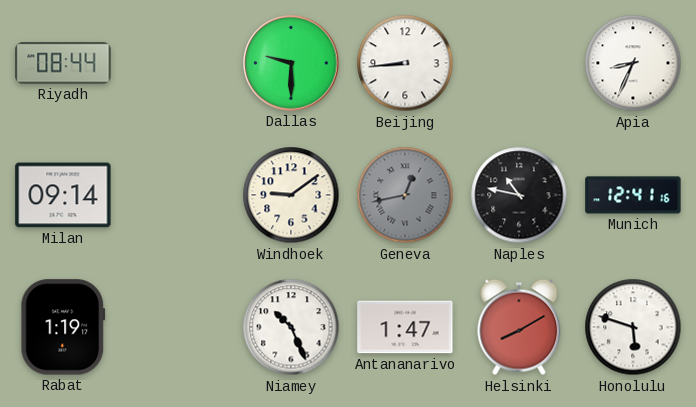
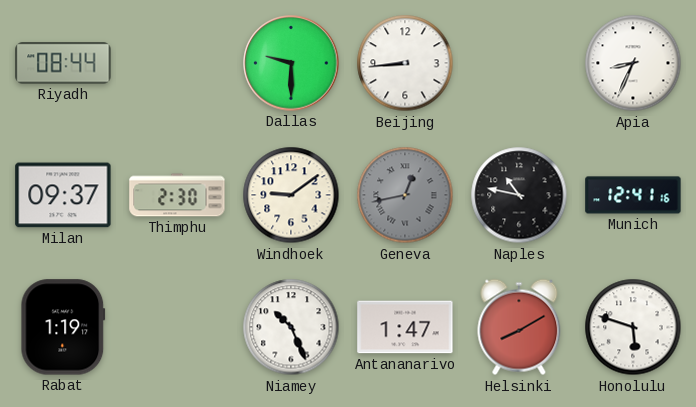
Milan: 09:14 -> 09:37
Thimphu: none -> 2:30
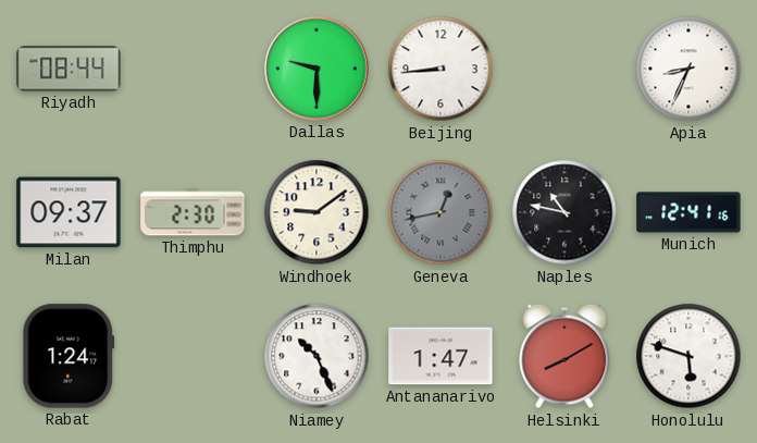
Rabat: 1:19 -> 1:24
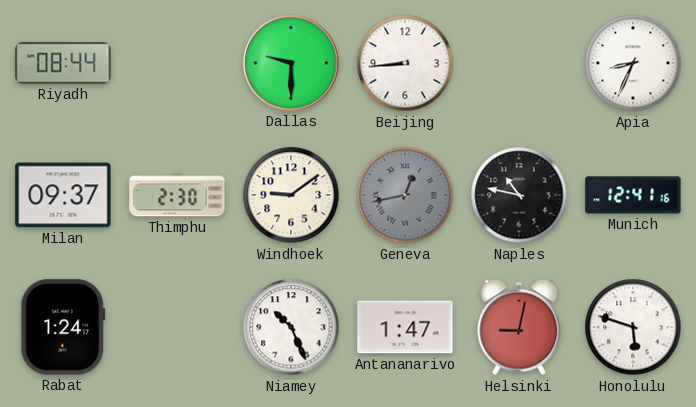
Helsinki: 8:10 -> 9:02
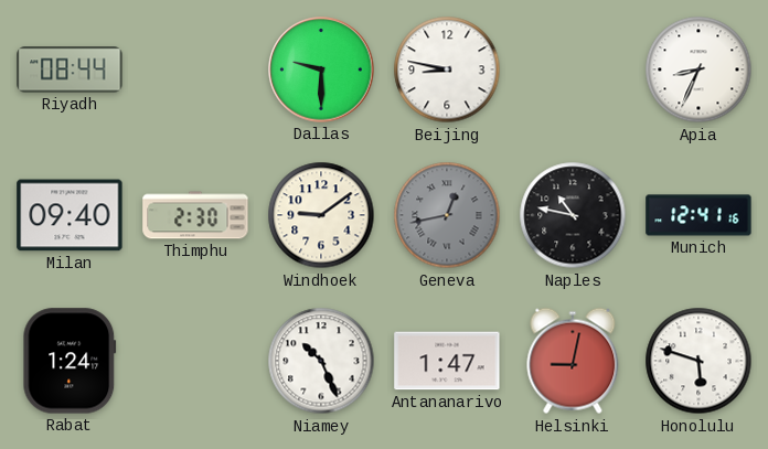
Beijing: 8:44 -> 8:47
Milan: 09:37 -> 09:40
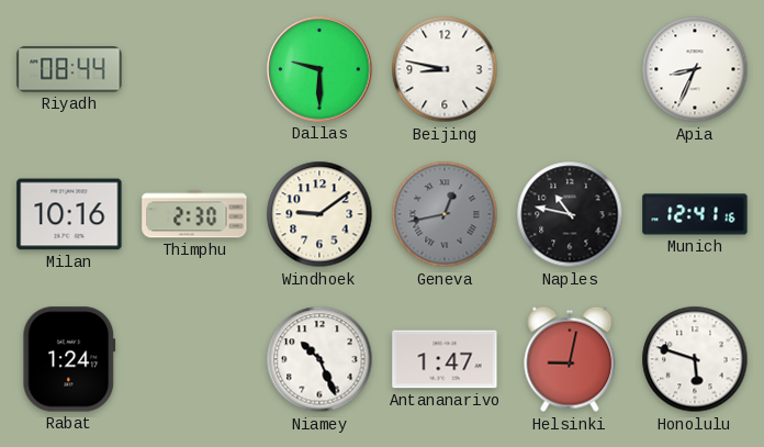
Milan: 09:40 -> 10:16
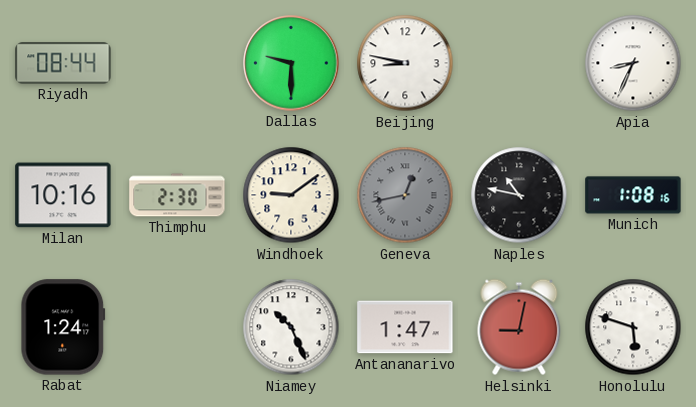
Munich: 12:41 -> 1:08
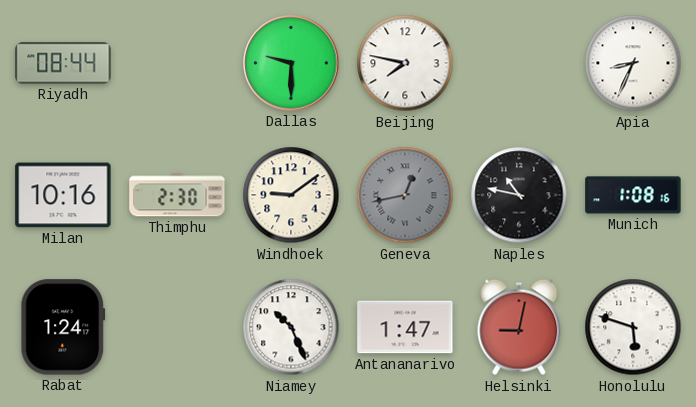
Beijing: 8:47 -> 7:47
